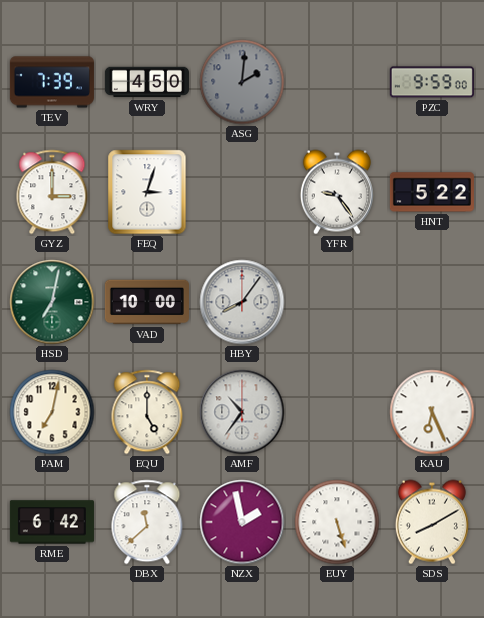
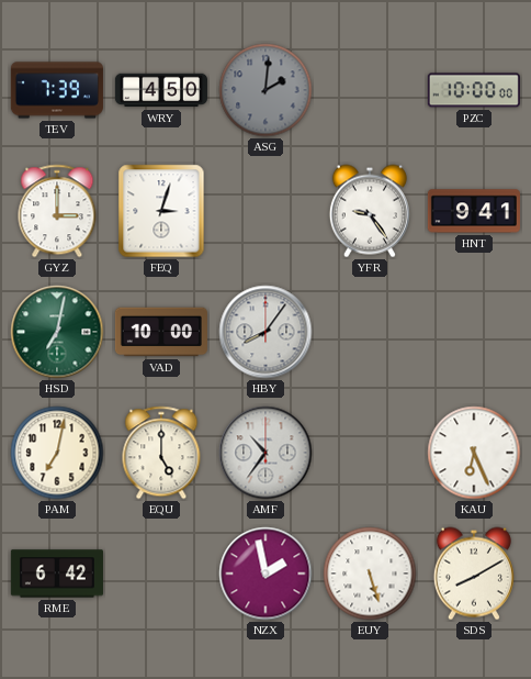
PZC: 9:59 -> 10:00
HNT: 5:22 -> 9:41
DBX: 11:38 -> none
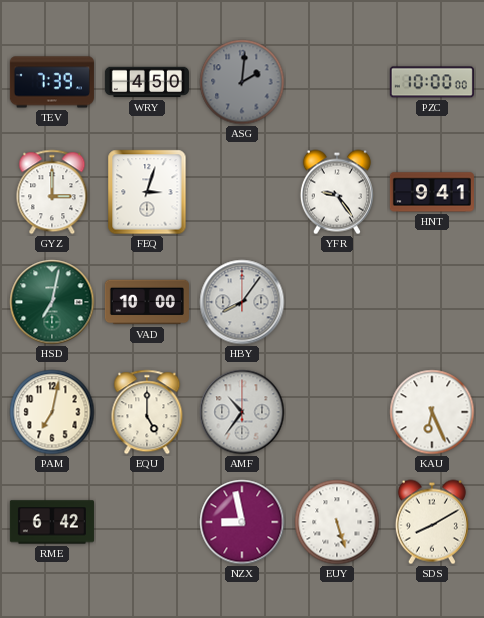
NZX: 1:58 -> 8:58
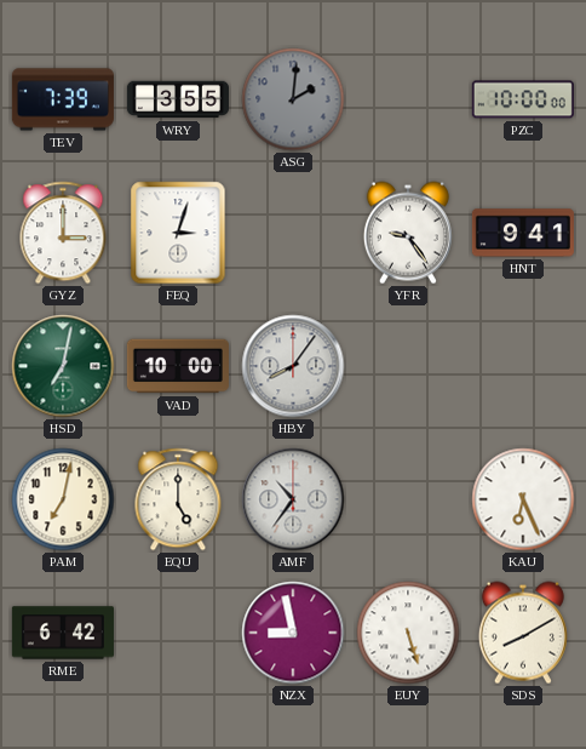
WRY: 4:50 -> 3:55
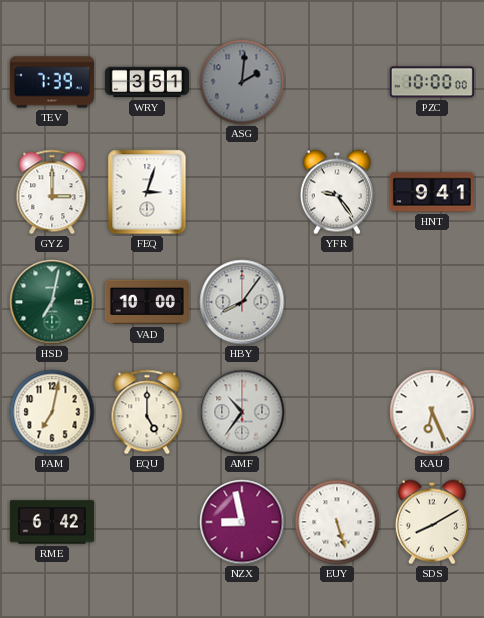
WRY: 3:55 -> 3:51
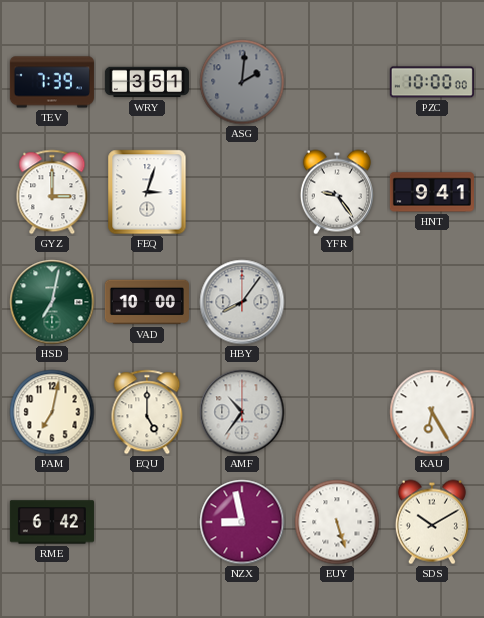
KAU: 6:26 -> 6:25
SDS: 8:10 -> 10:10
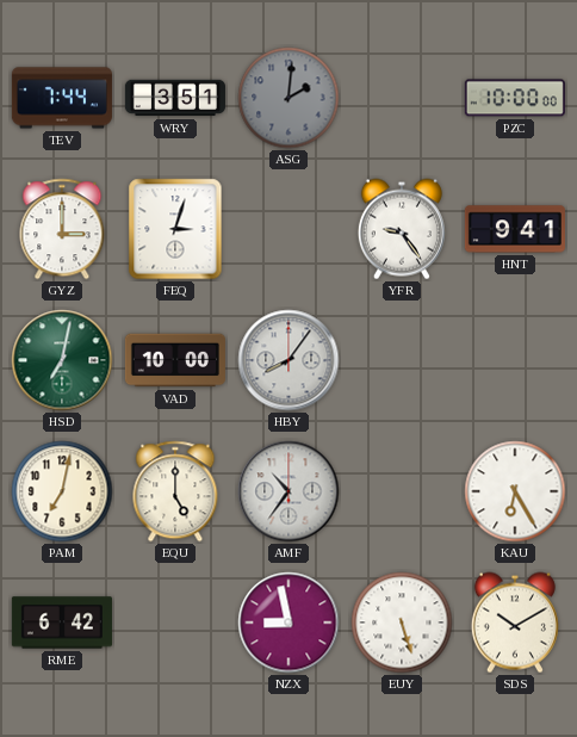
TEV: 7:39 -> 7:44
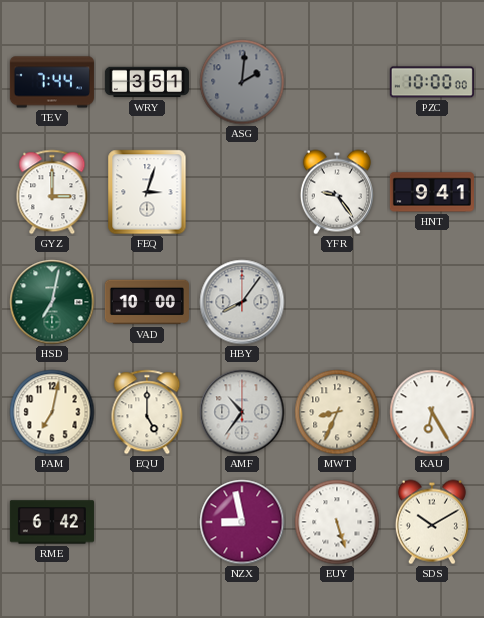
MWT: none -> 8:34
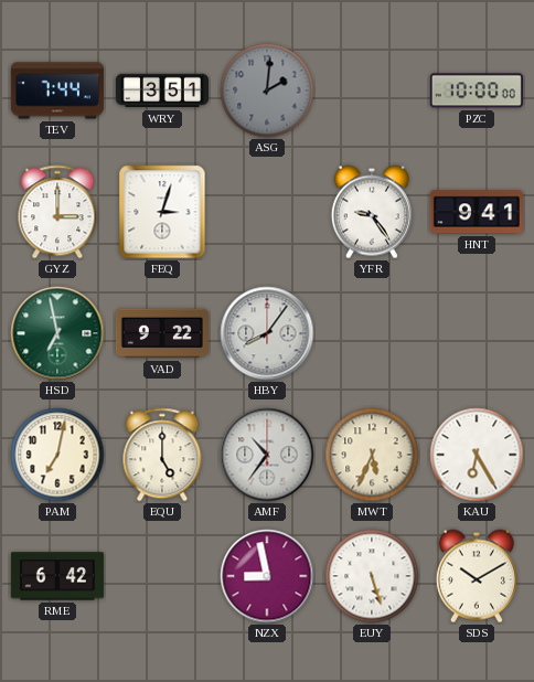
HSD: 7:02 -> 6:58
VAD: 10:00 -> 9:22
MWT: 8:34 -> 5:34
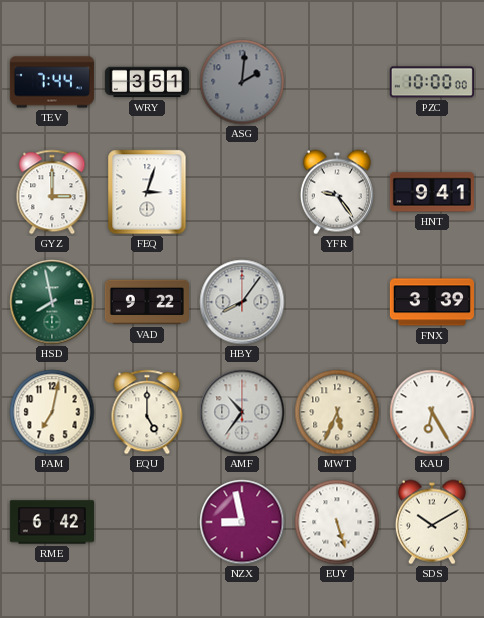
HSD: 6:58 -> 7:58
FNX: none -> 3:39
